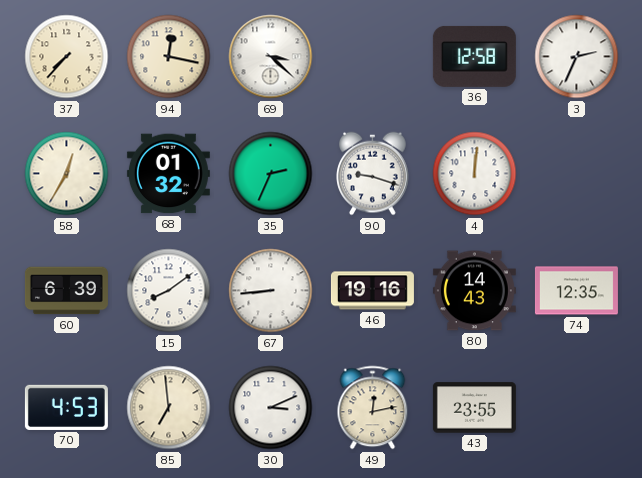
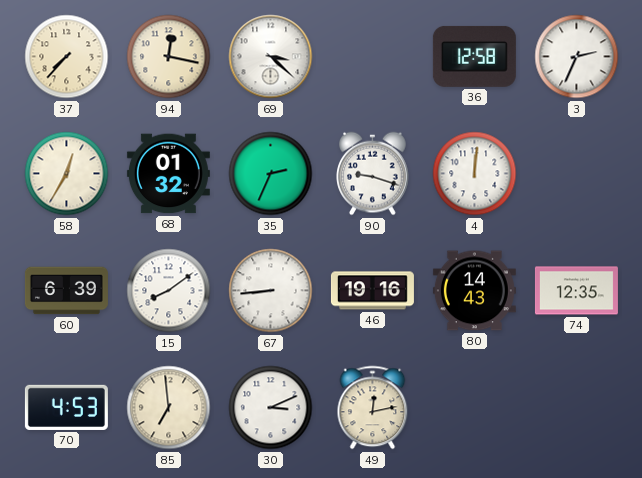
43: 23:55 -> none
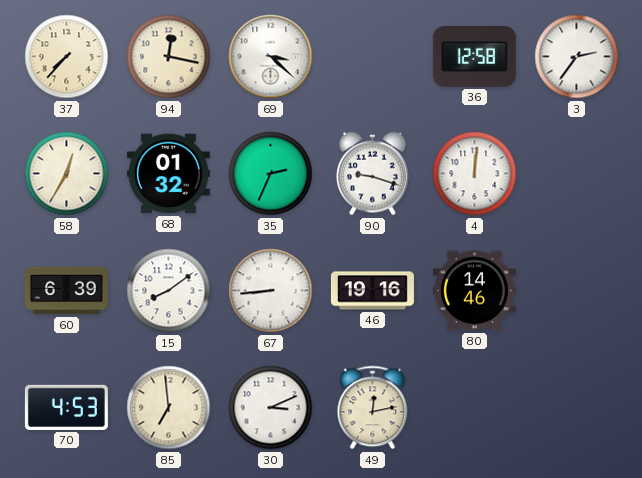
3: 2:34 -> 2:36
80: 14:43 -> 14:46
74: 12:35 -> none
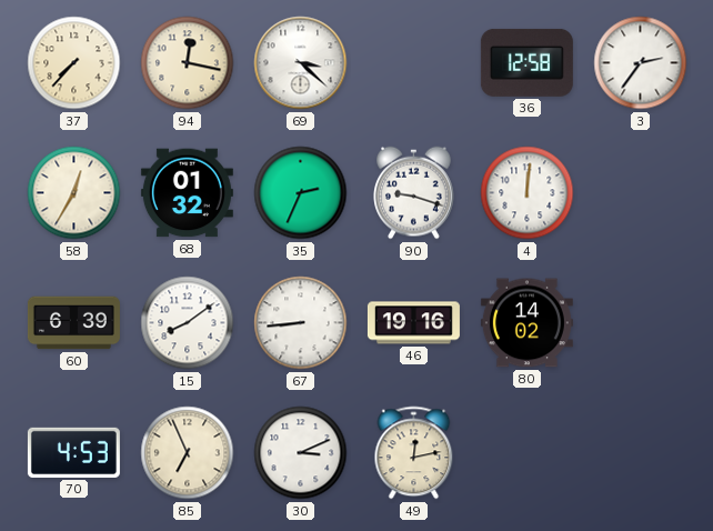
80: 14:46 -> 14:02
85: 6:59 -> 6:56
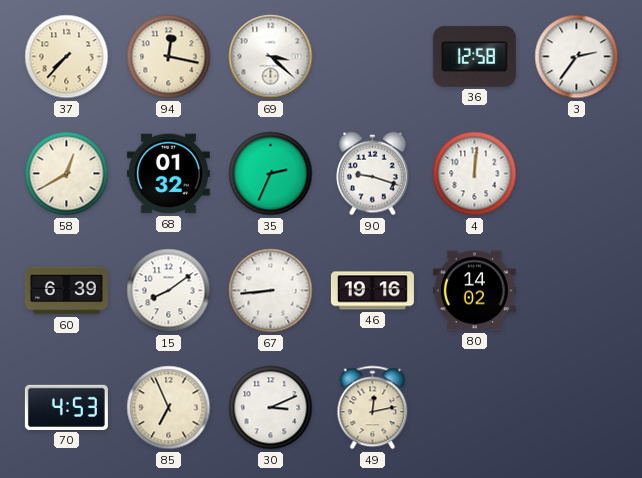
58: 12:35 -> 12:40
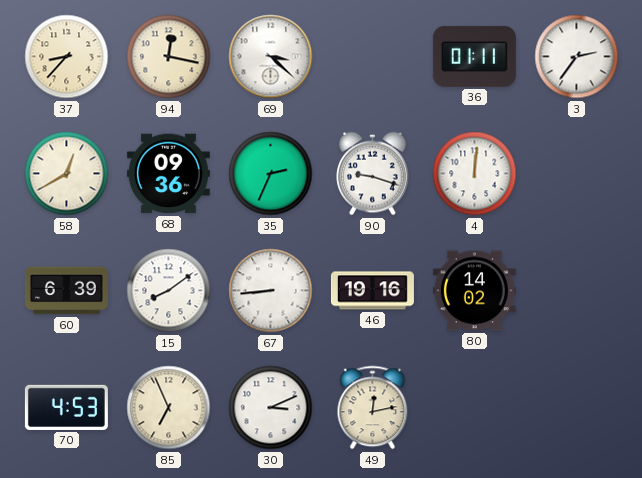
37: 7:37 -> 8:37
36: 12:58 -> 01:11
68: 01:32 -> 09:36
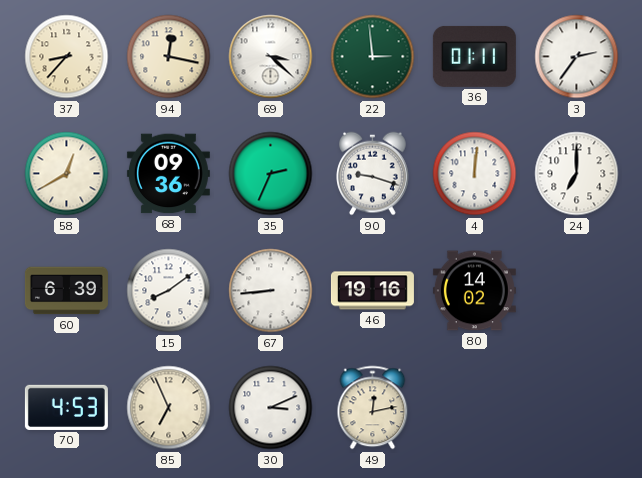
22: none -> 2:59
24: none -> 7:00
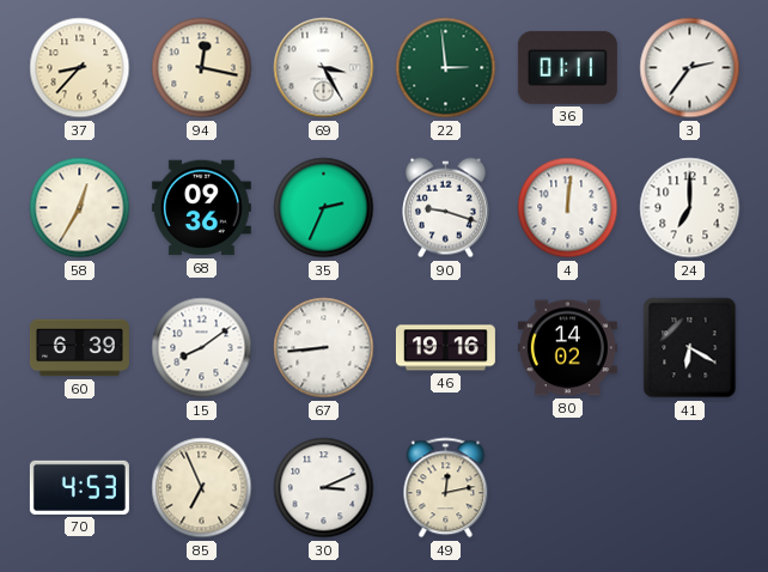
69: 3:22 -> 3:25
58: 12:40 -> 12:35
41: none -> 6:20
